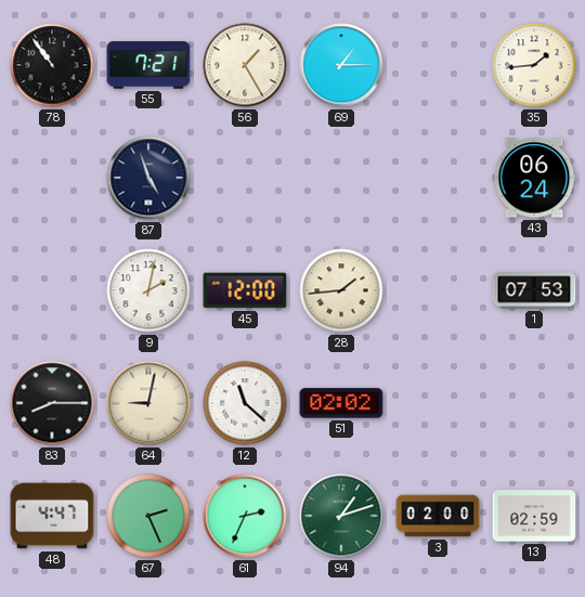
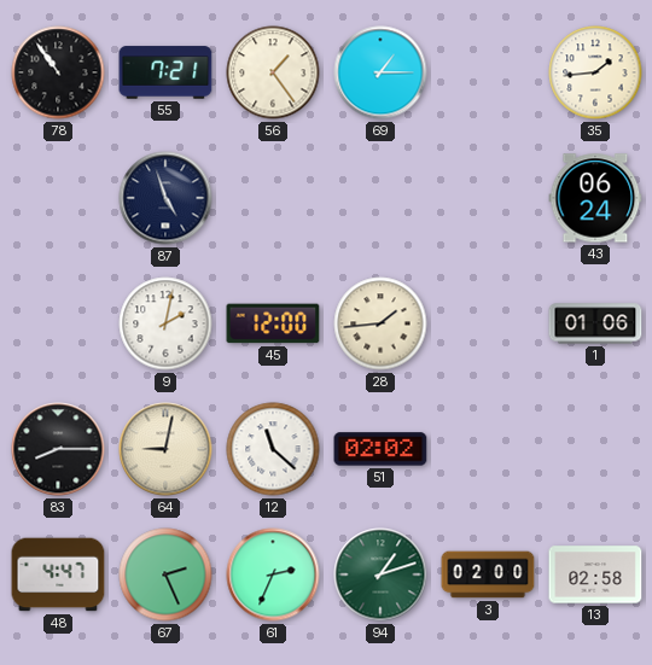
56: 1:25 -> 1:24
1: 07:53 -> 01:06
13: 02:59 -> 02:58
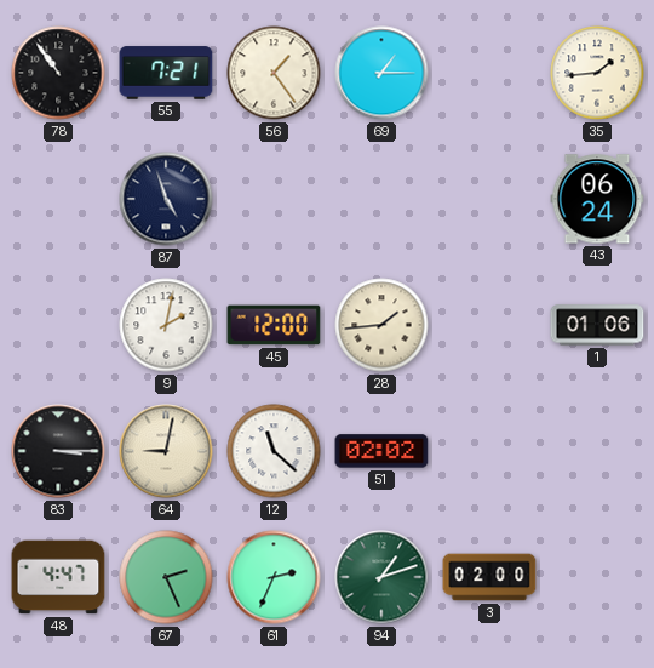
83: 8:15 -> 3:15
13: 02:58 -> none
